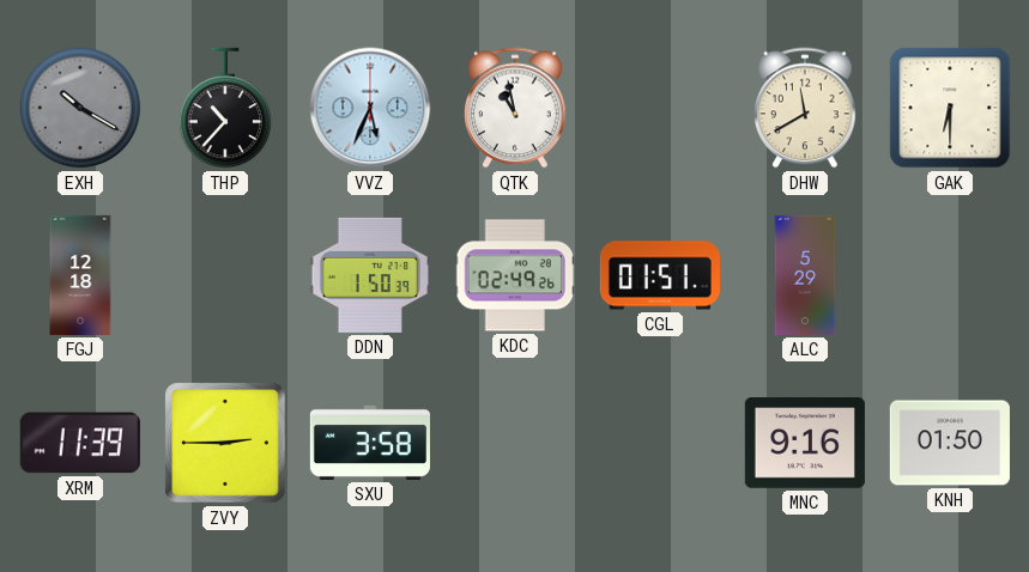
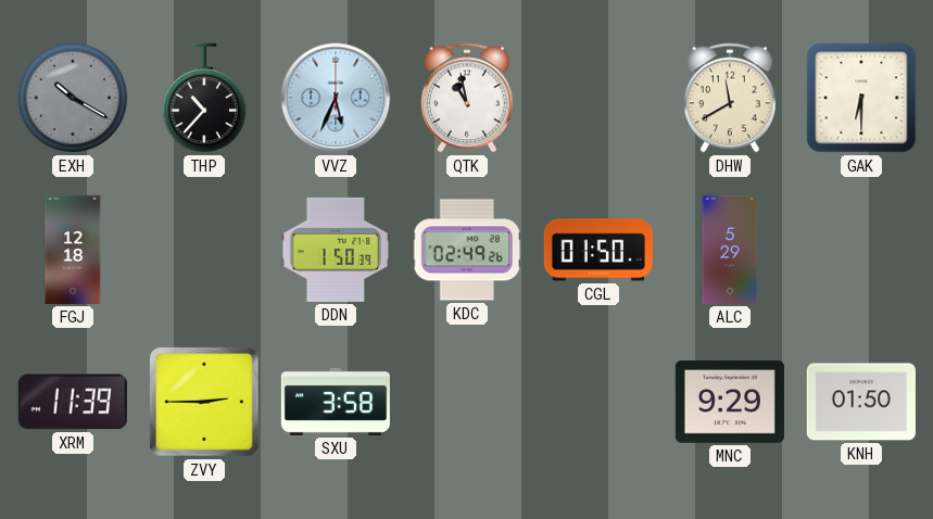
CGL: 01:51 -> 01:50
MNC: 9:16 -> 9:29
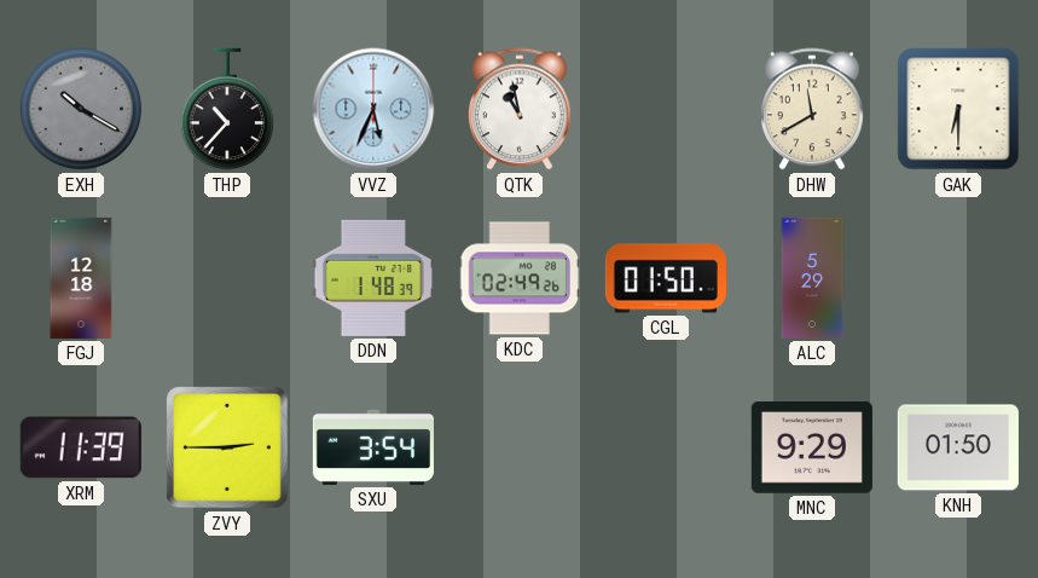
DDN: 1:50 -> 1:48
SXU: 3:58 -> 3:54
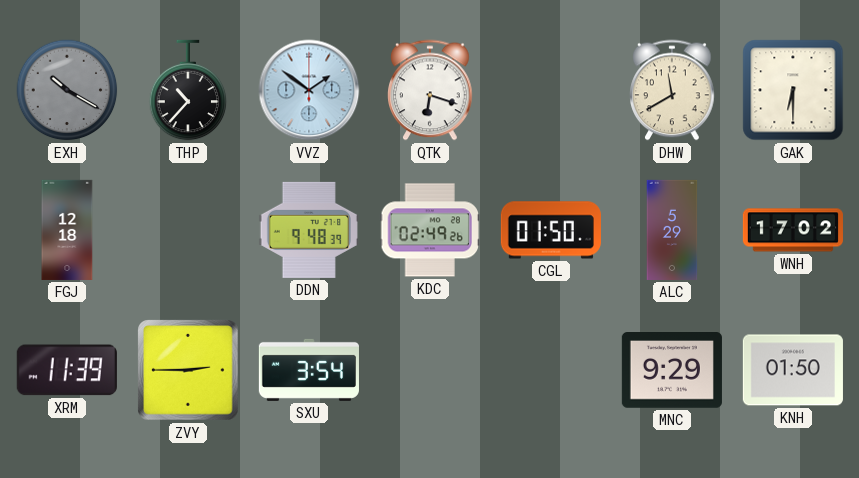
VVZ: 5:34 -> 1:51
QTK: 10:58 -> 6:18
DDN: 1:48 -> 9:48
WNH: none -> 17:02
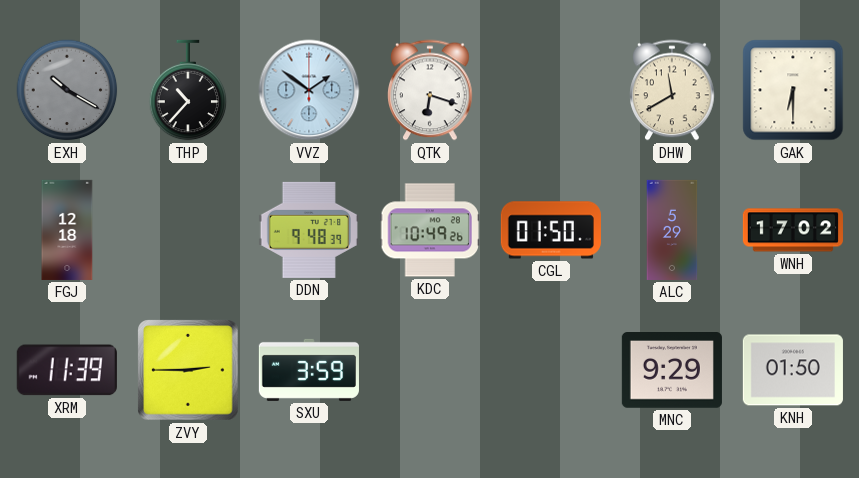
KDC: 02:49 -> 10:49
SXU: 3:54 -> 3:59
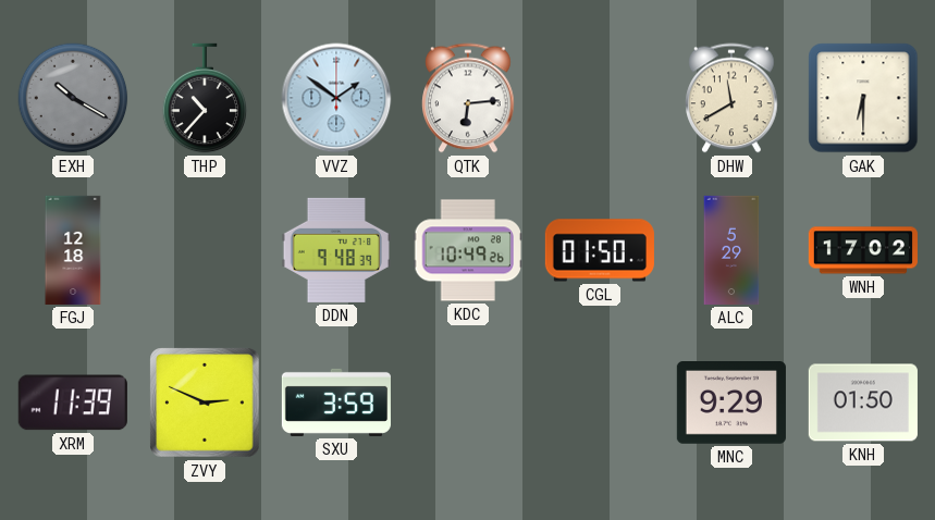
QTK: 6:18 -> 6:14
ZVY: 2:45 -> 2:49
